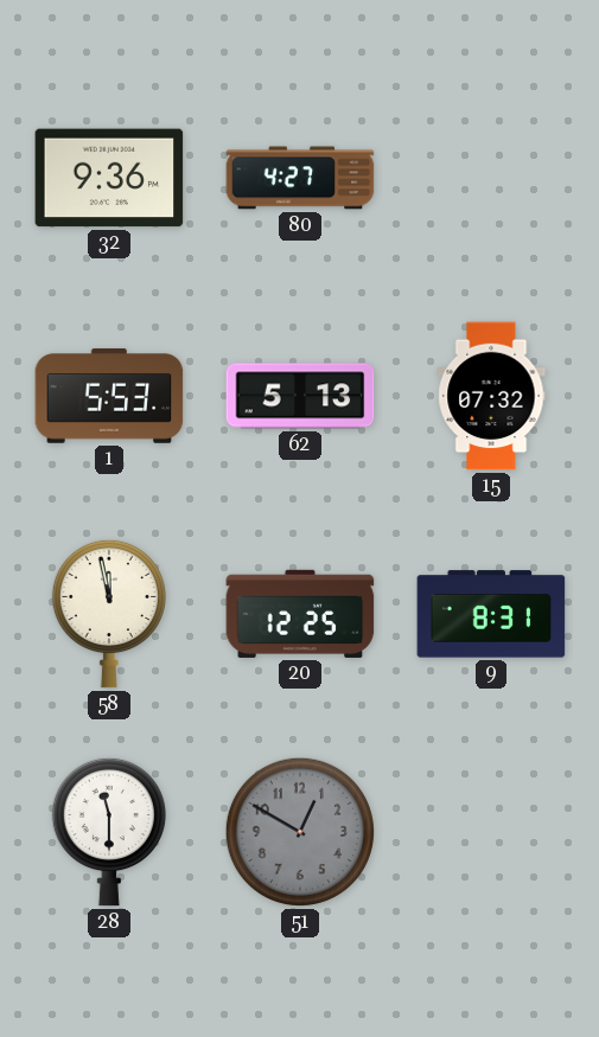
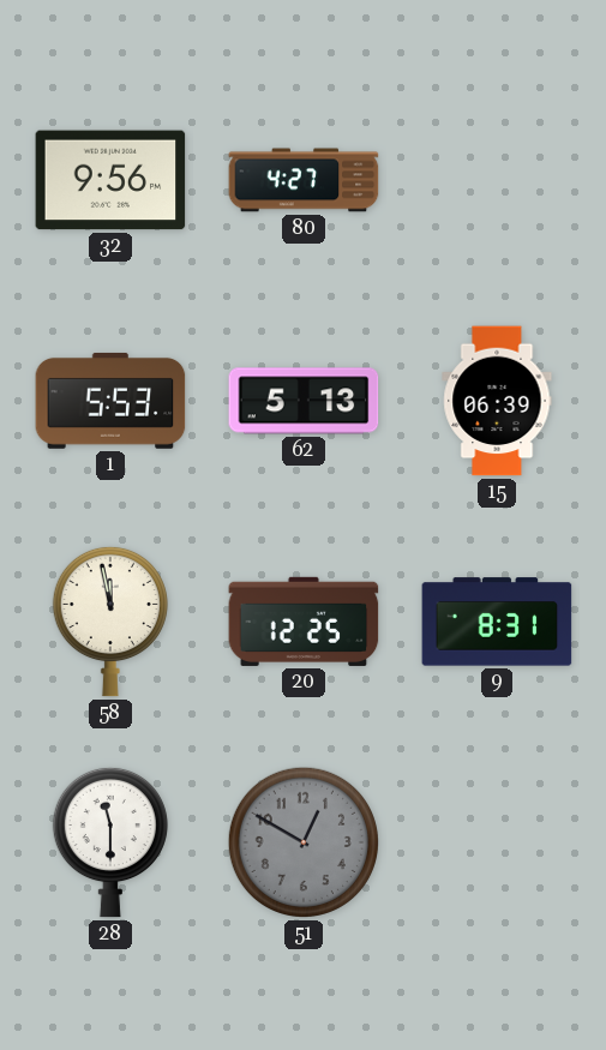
32: 9:36 -> 9:56
15: 07:32 -> 06:39
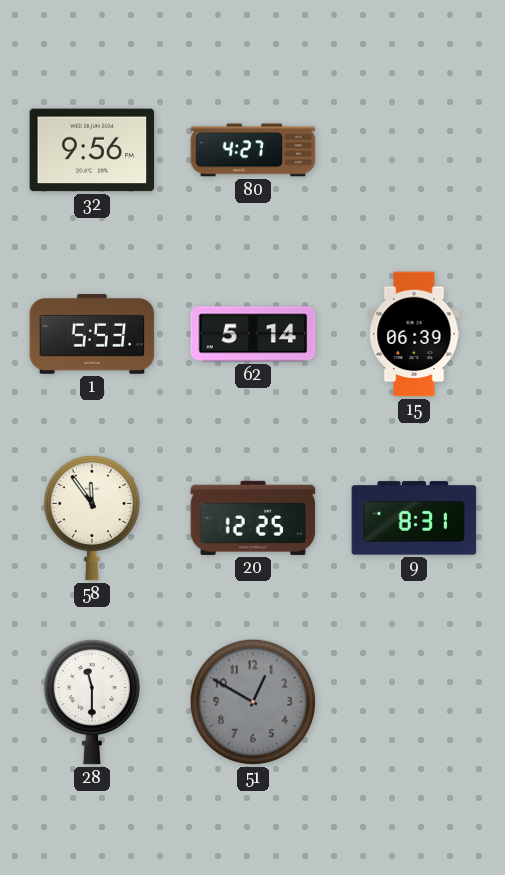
62: 5:13 -> 5:14
58: 11:58 -> 11:54
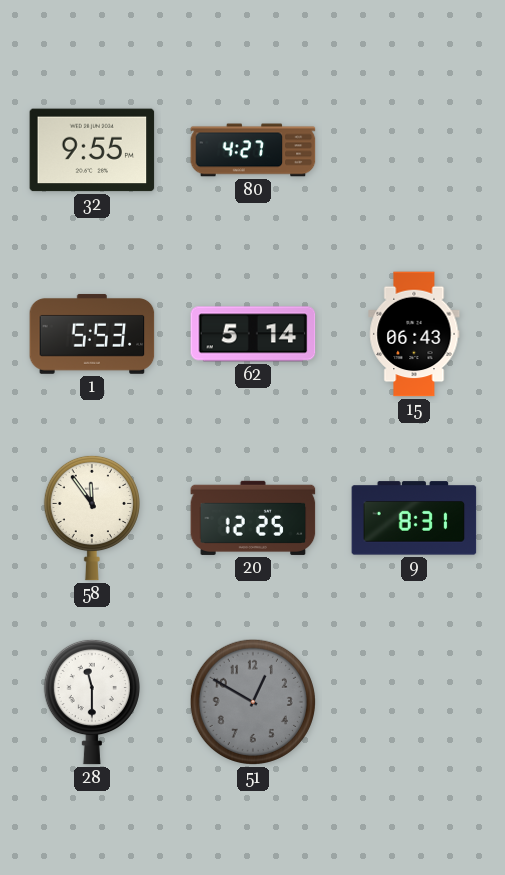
32: 9:56 -> 9:55
15: 06:39 -> 06:43
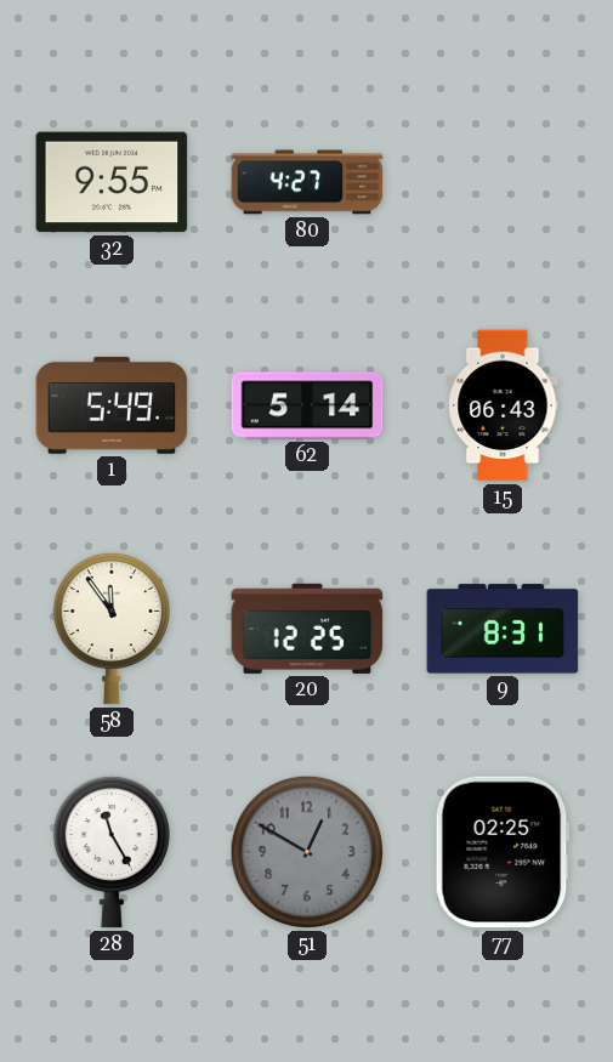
1: 5:53 -> 5:49
28: 11:30 -> 11:25
77: none -> 02:25
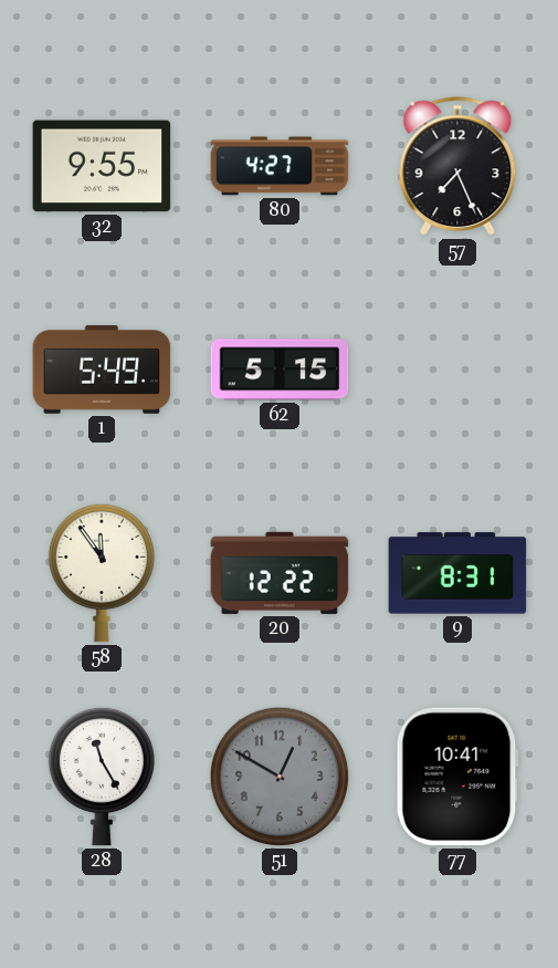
57: none -> 7:26
62: 5:14 -> 5:15
15: 06:43 -> none
20: 12:25 -> 12:22
77: 02:25 -> 10:41
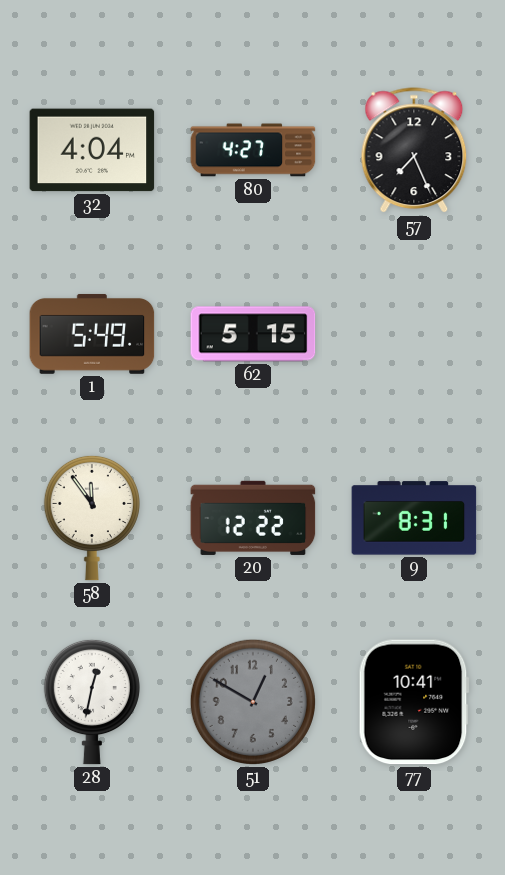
32: 9:55 -> 4:04
28: 11:25 -> 12:32
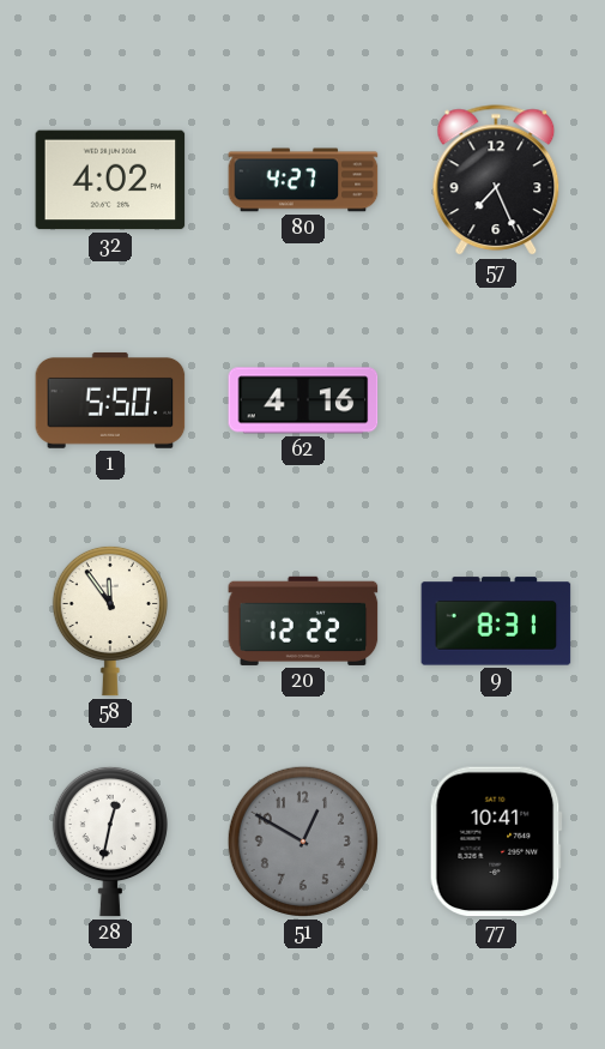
32: 4:04 -> 4:02
1: 5:49 -> 5:50
62: 5:15 -> 4:16
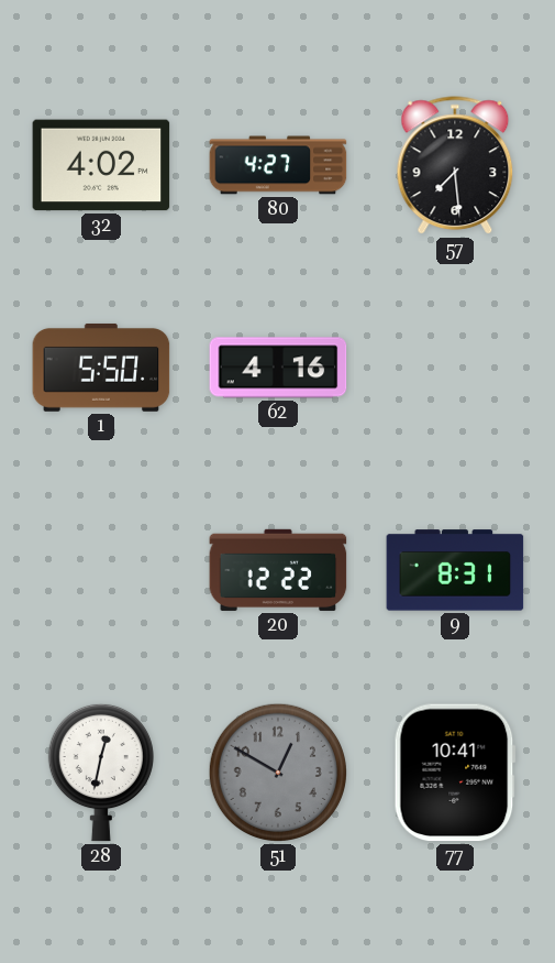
57: 7:26 -> 7:29
58: 11:54 -> none
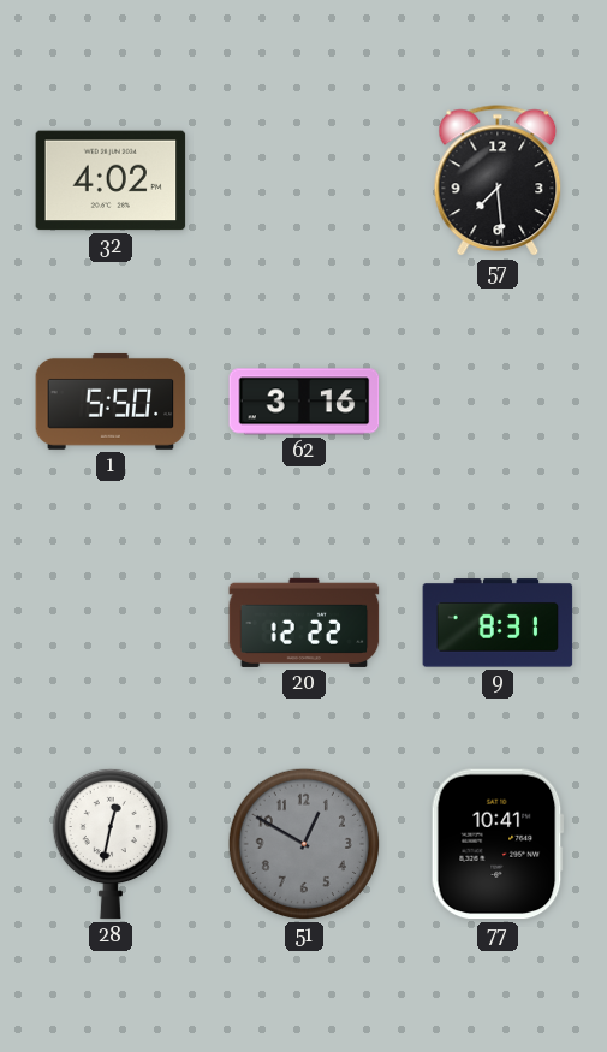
80: 4:27 -> none
62: 4:16 -> 3:16
